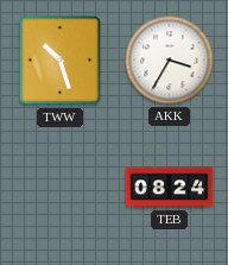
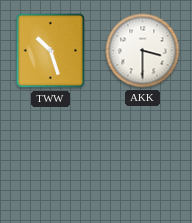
AKK: 3:35 -> 3:30
TEB: 08:24 -> none
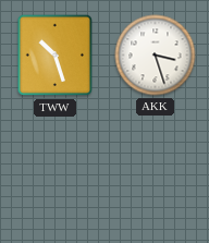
AKK: 3:30 -> 3:27
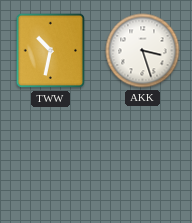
TWW: 10:27 -> 10:32
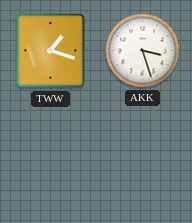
TWW: 10:32 -> 1:18
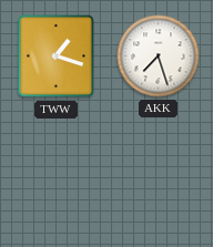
AKK: 3:27 -> 7:27
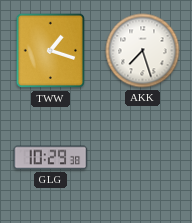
GLG: none -> 10:29
